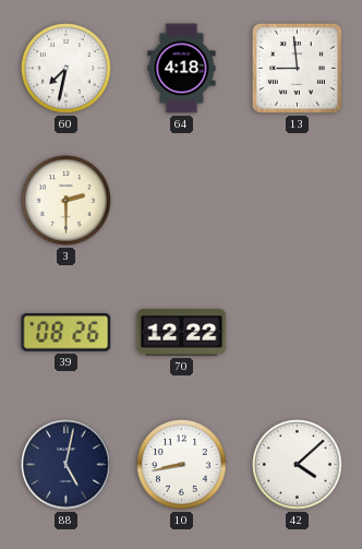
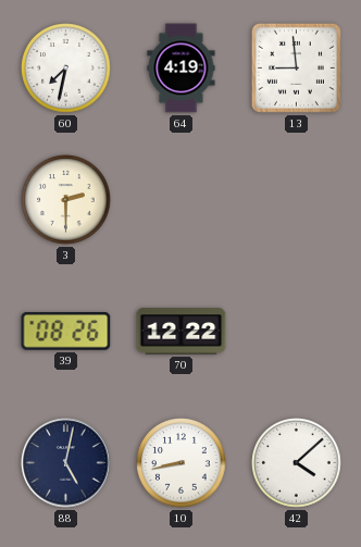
64: 4:18 -> 4:19
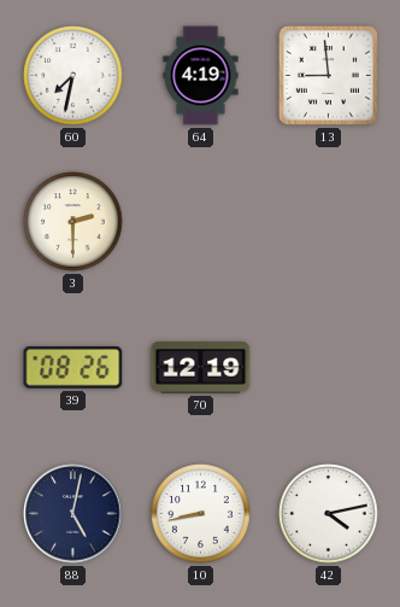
70: 12:22 -> 12:19
42: 4:08 -> 4:13
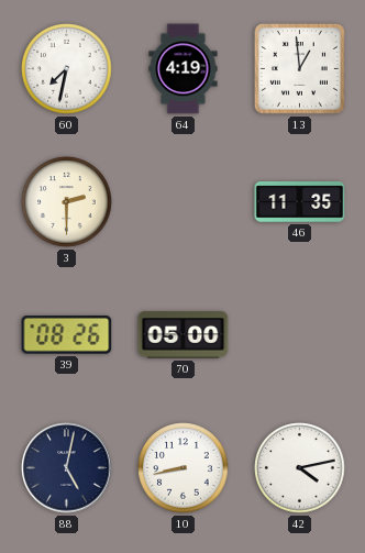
13: 8:59 -> 12:59
46: none -> 11:35
70: 12:19 -> 05:00
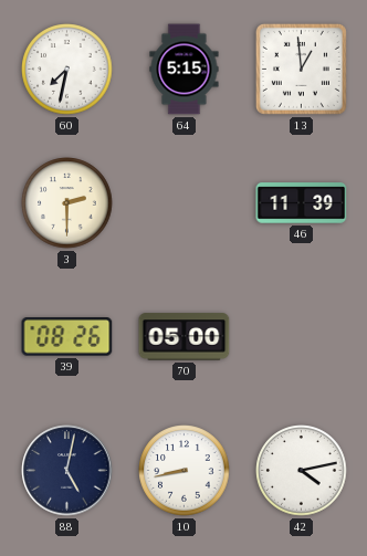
64: 4:19 -> 5:15
46: 11:35 -> 11:39
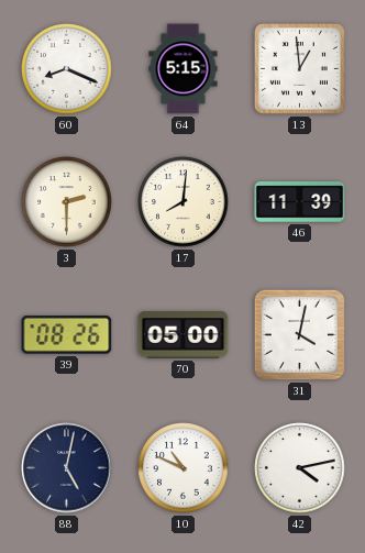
60: 7:32 -> 8:19
17: none -> 8:01
31: none -> 4:02
10: 8:43 -> 10:49
